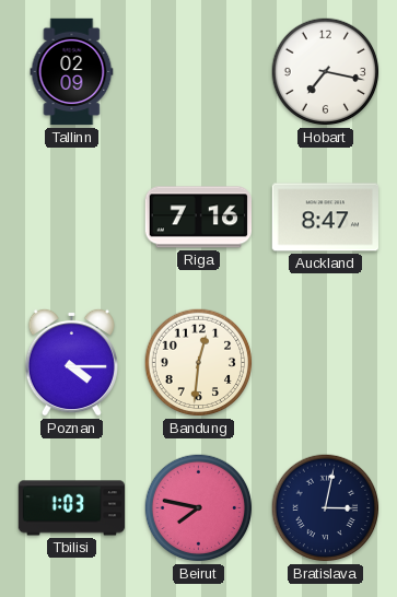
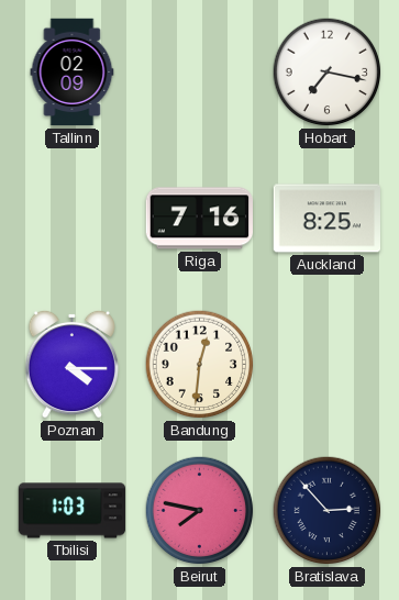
Auckland: 8:47 -> 8:25
Bratislava: 3:02 -> 2:53
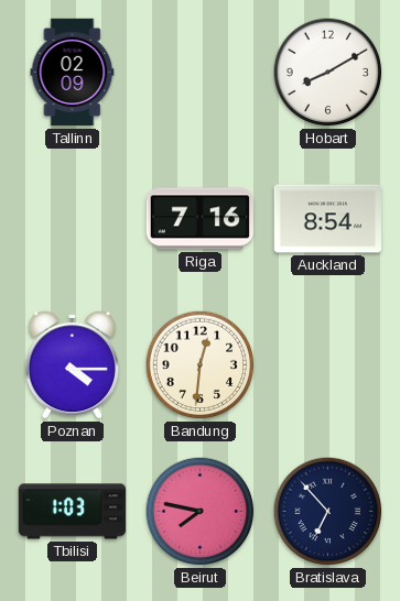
Hobart: 7:17 -> 8:10
Auckland: 8:25 -> 8:54
Bratislava: 2:53 -> 6:53
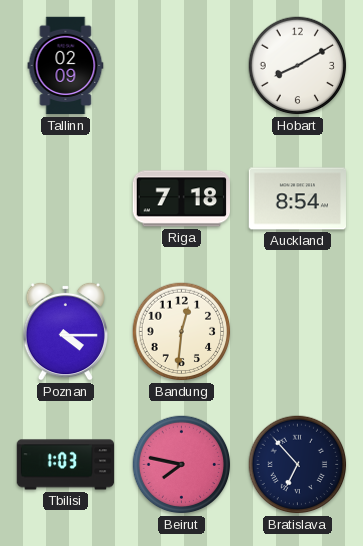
Riga: 7:16 -> 7:18
